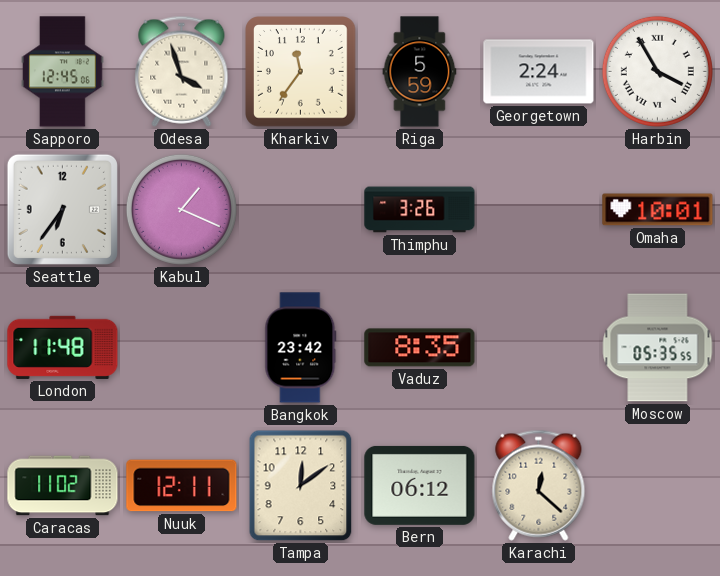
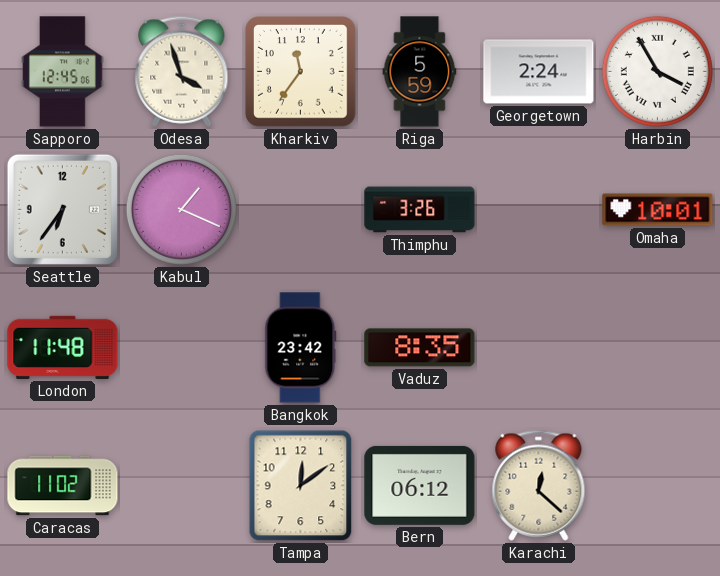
Moscow: 05:35 -> none
Nuuk: 12:11 -> none
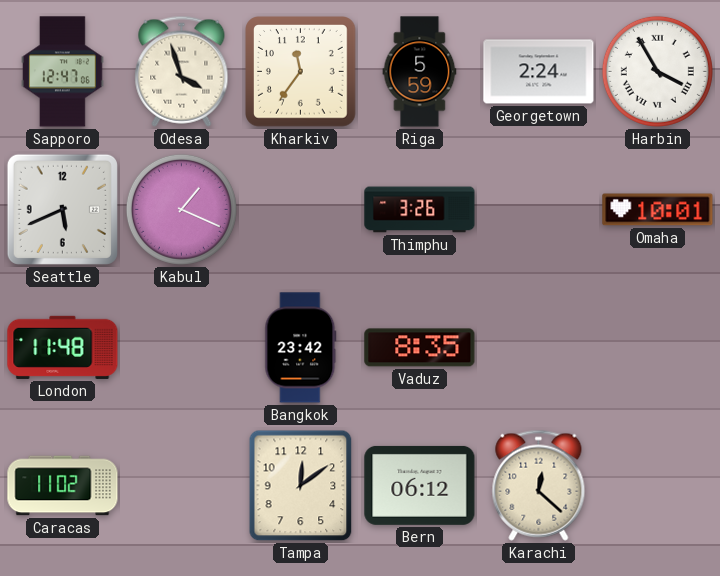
Sapporo: 12:45 -> 12:47
Seattle: 6:36 -> 5:41
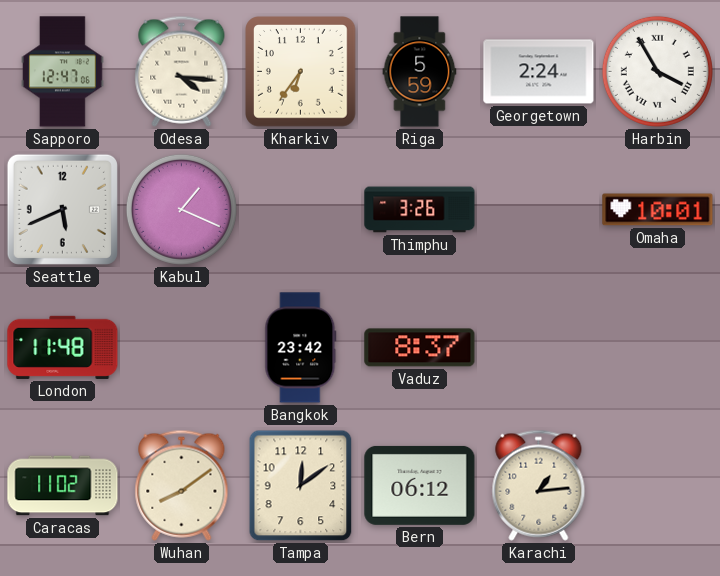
Odesa: 3:57 -> 4:16
Kharkiv: 11:36 -> 6:36
Vaduz: 8:35 -> 8:37
Wuhan: none -> 8:09
Karachi: 12:22 -> 1:14
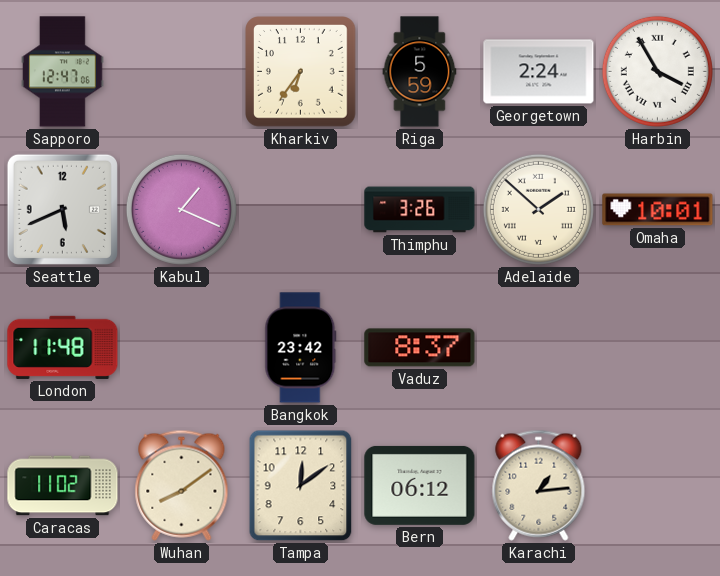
Odesa: 4:16 -> none
Adelaide: none -> 1:52
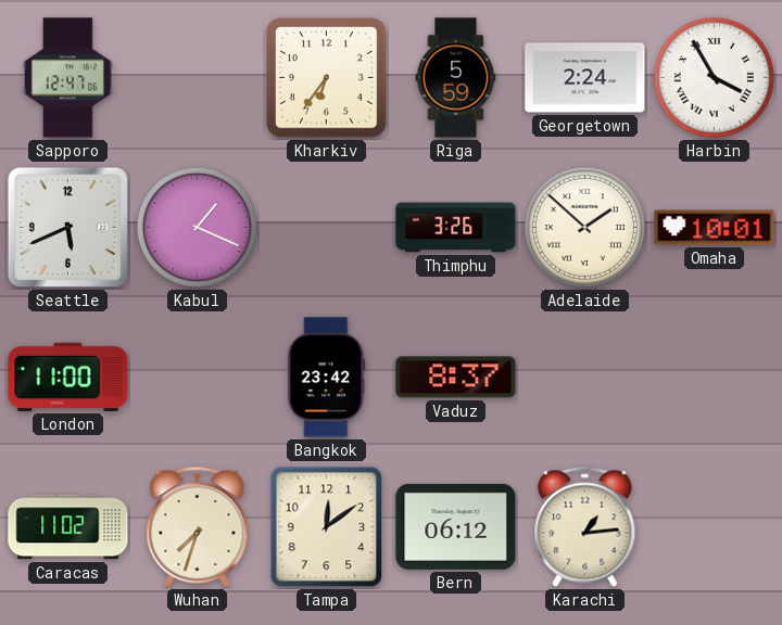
London: 11:48 -> 11:00
Wuhan: 8:09 -> 7:33
